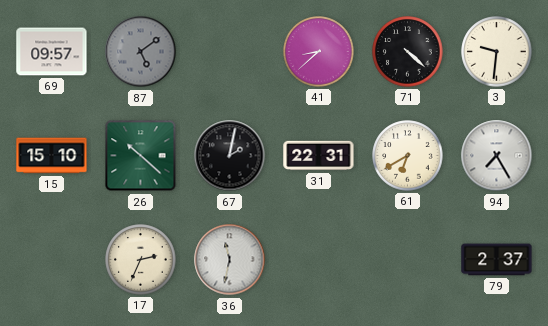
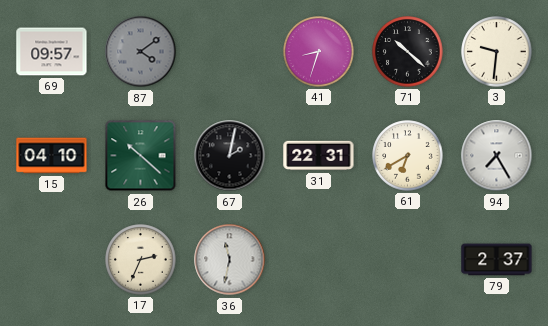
87: 5:09 -> 4:09
41: 8:38 -> 8:33
71: 4:22 -> 10:22
15: 15:10 -> 04:10
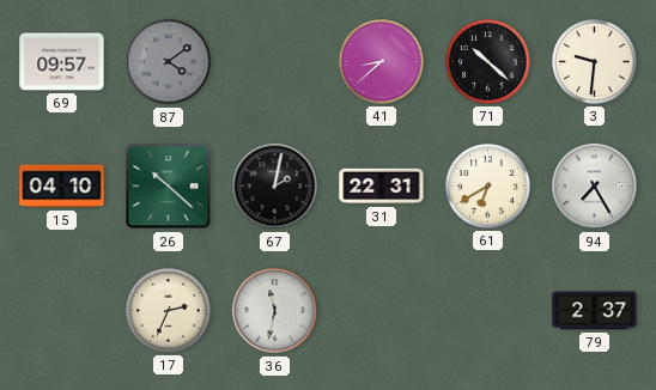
41: 8:33 -> 8:38
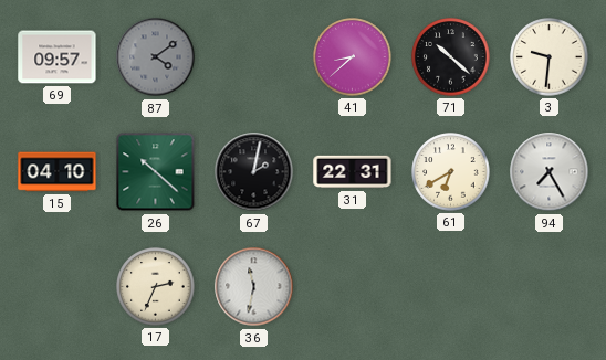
79: 2:37 -> none
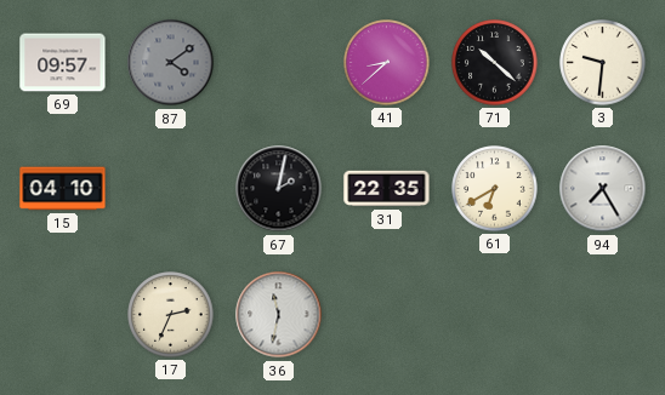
26: 10:22 -> none
31: 22:31 -> 22:35
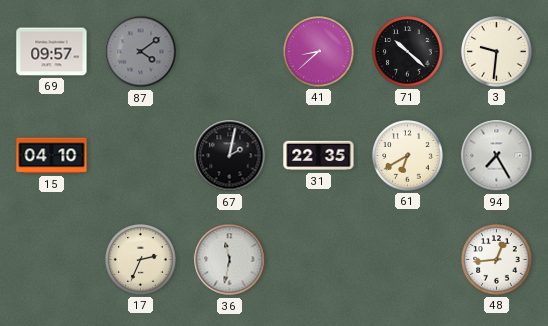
48: none -> 12:44
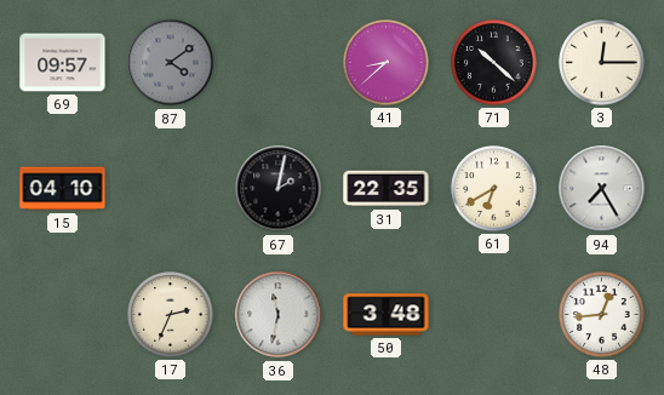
3: 9:31 -> 12:15
50: none -> 3:48
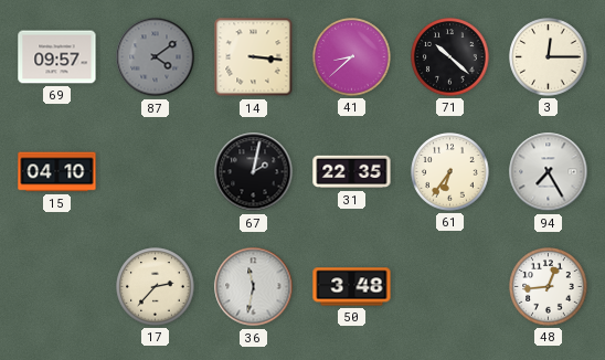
14: none -> 3:16
61: 6:40 -> 6:36
17: 2:34 -> 2:37
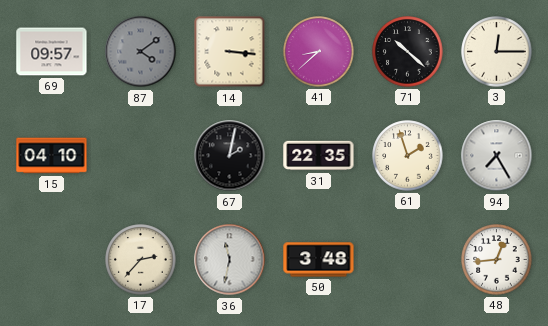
61: 6:36 -> 1:57
